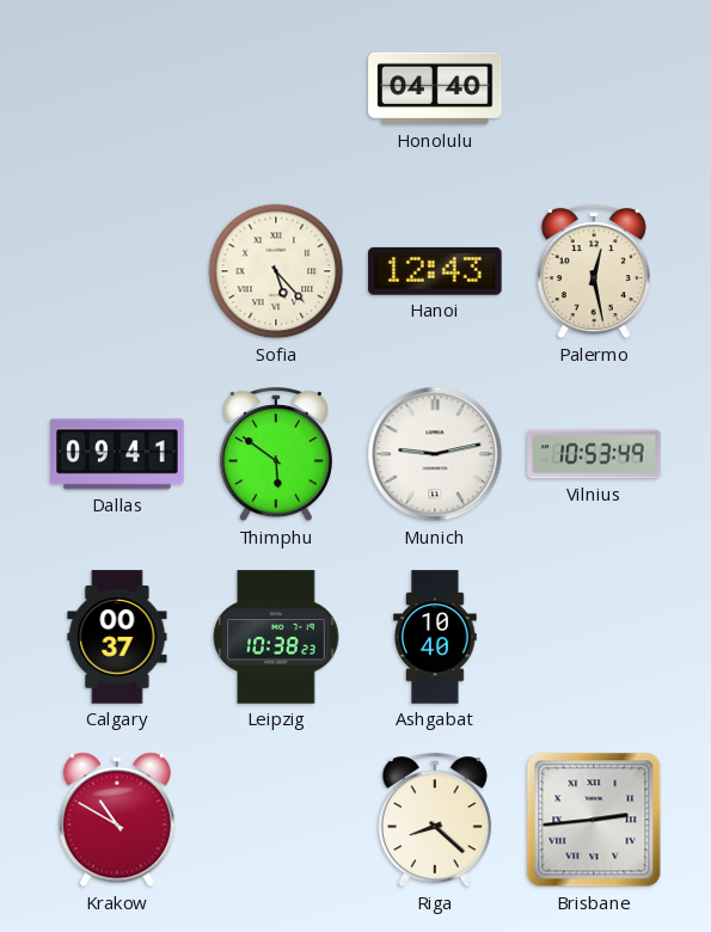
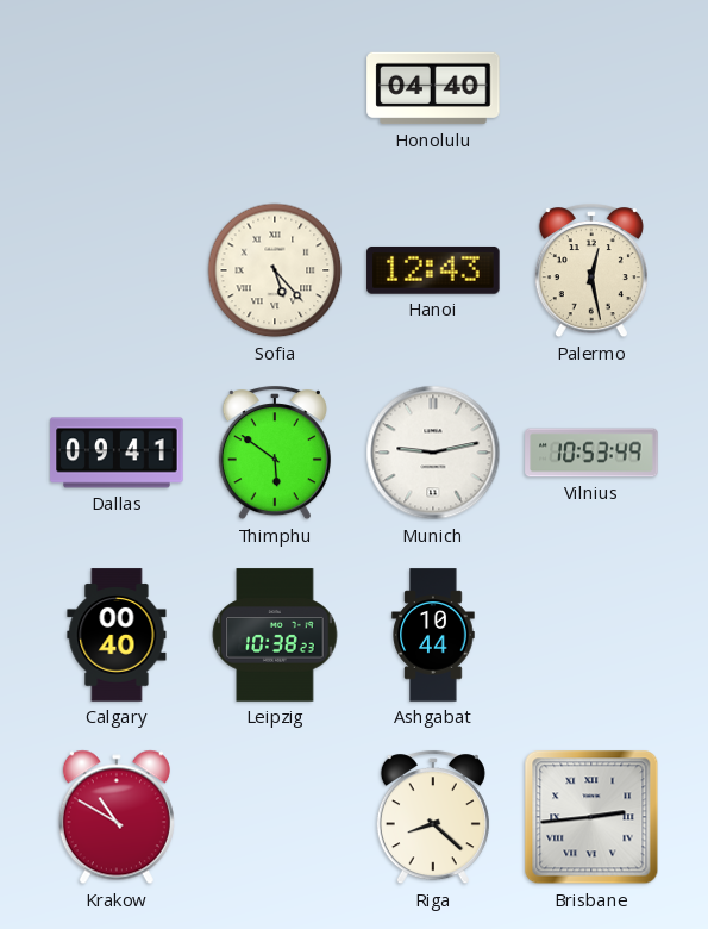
Calgary: 00:37 -> 00:40
Ashgabat: 10:40 -> 10:44
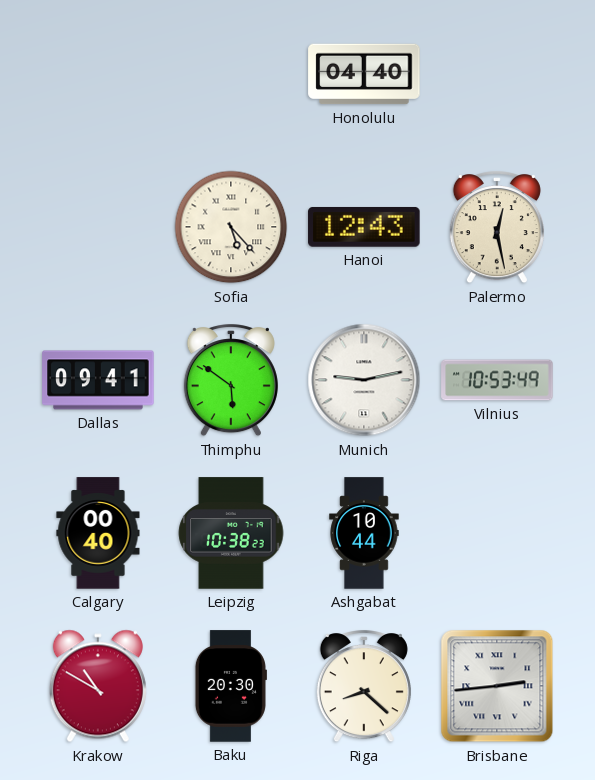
Baku: none -> 20:30
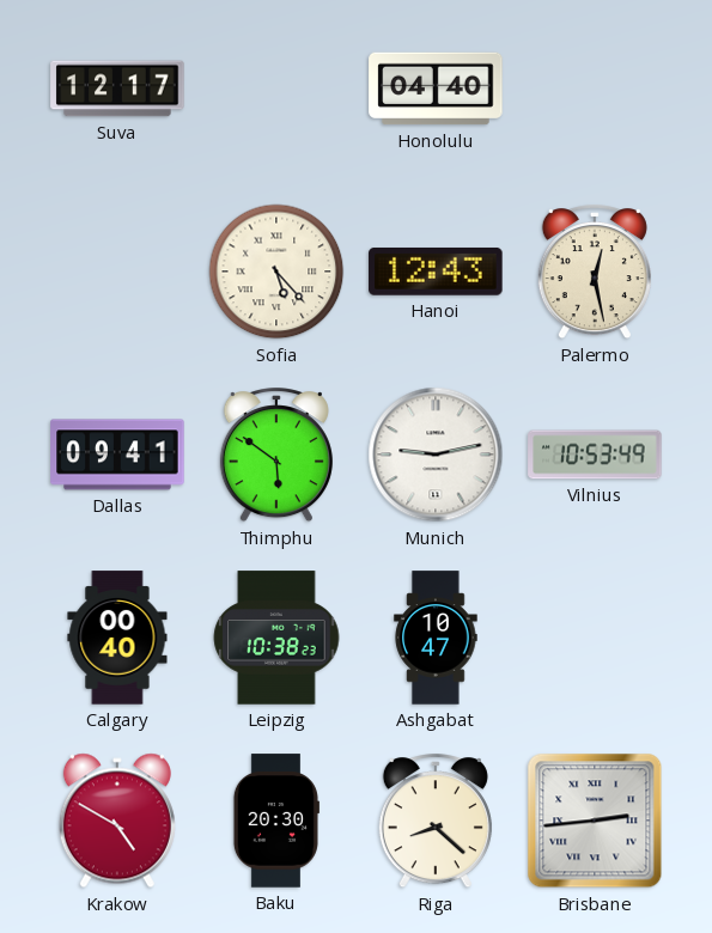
Suva: none -> 12:17
Ashgabat: 10:44 -> 10:47
Krakow: 10:50 -> 4:50
